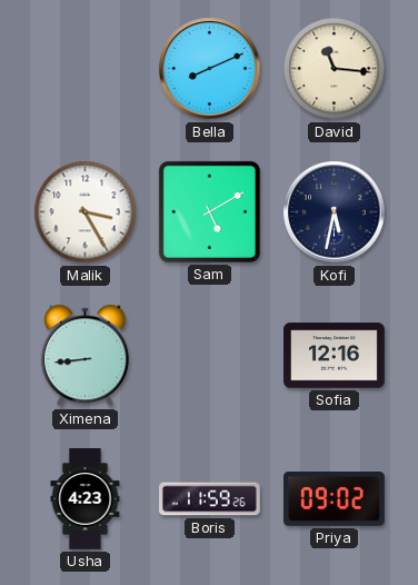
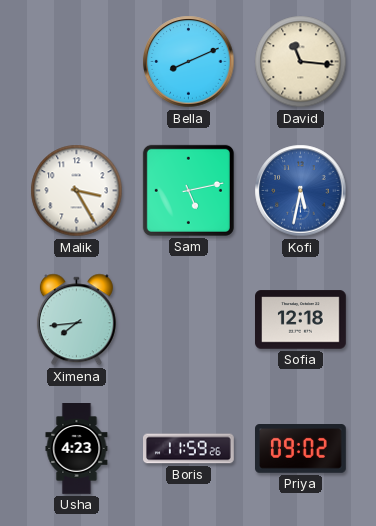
Sam: 5:10 -> 5:13
Kofi dial: navy -> blue
Ximena: 8:44 -> 7:44
Sofia: 12:16 -> 12:18
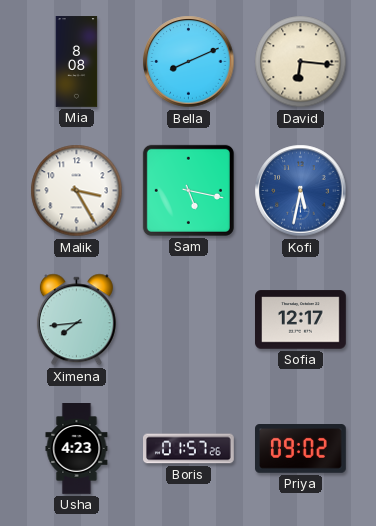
Mia: none -> 8:08
David: 11:16 -> 6:16
Sam: 5:13 -> 5:17
Sofia: 12:18 -> 12:17
Boris: 11:59 -> 01:57
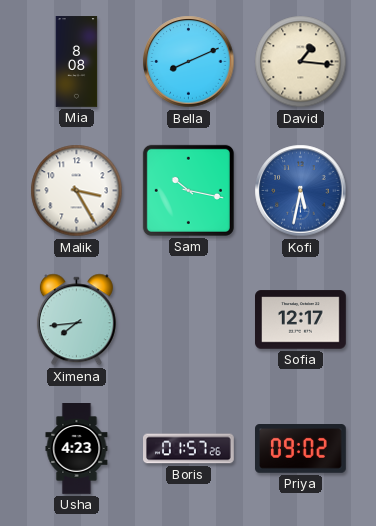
David: 6:16 -> 1:16
Sam: 5:17 -> 10:17
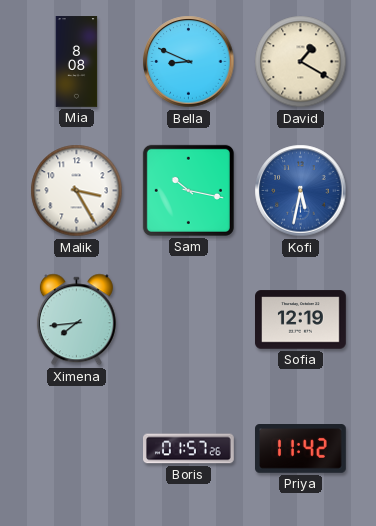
Bella: 8:11 -> 8:49
David: 1:16 -> 1:20
Sofia: 12:17 -> 12:19
Usha: 4:23 -> none
Priya: 09:02 -> 11:42
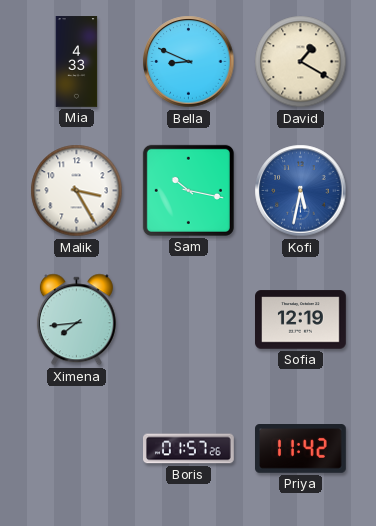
Mia: 8:08 -> 4:33
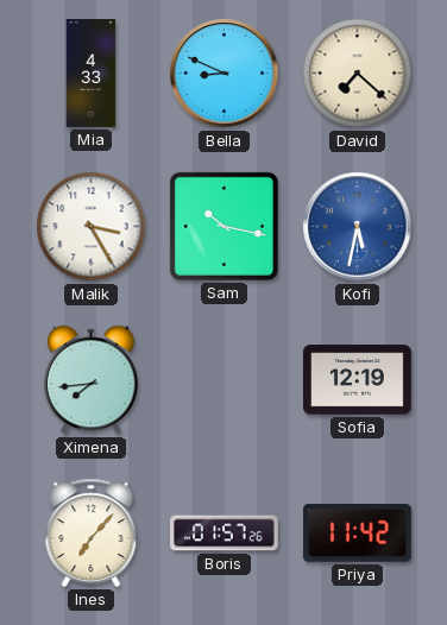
David: 1:20 -> 7:22
Ines: none -> 7:07
